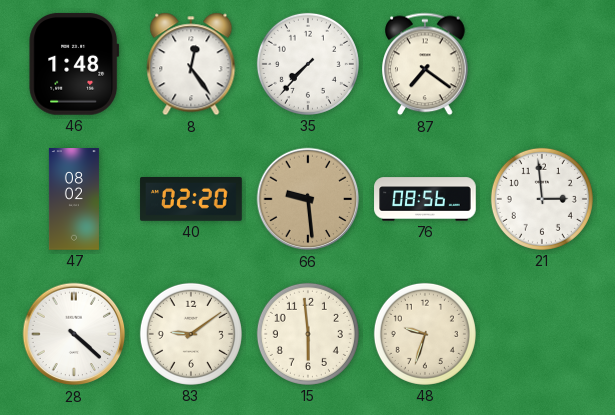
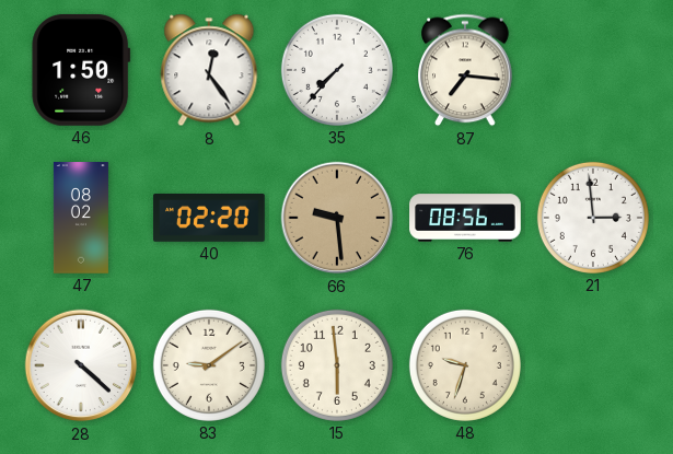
46: 1:48 -> 1:50
87: 7:21 -> 7:16
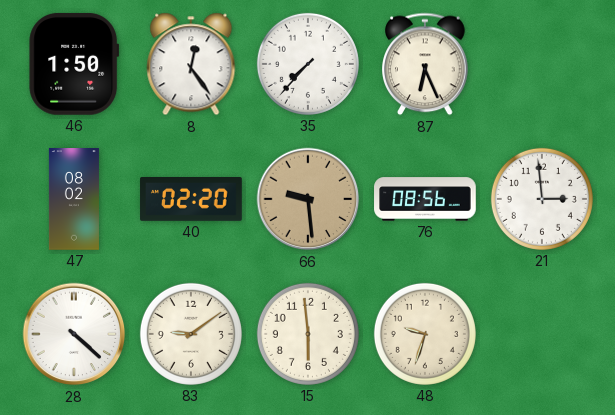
87: 7:16 -> 6:26
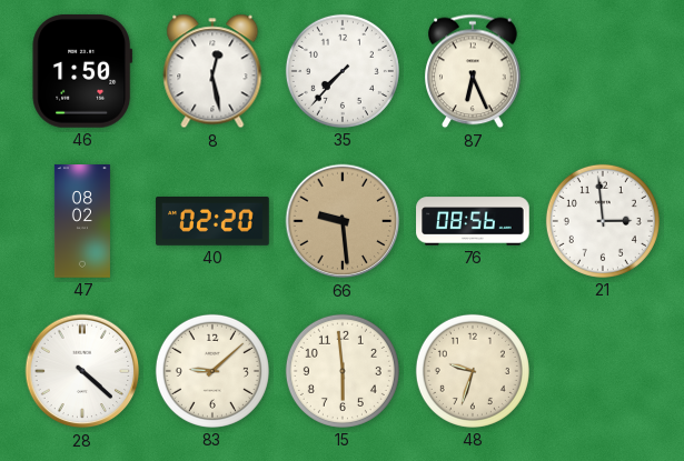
8: 12:24 -> 12:28
83: 9:09 -> 9:08
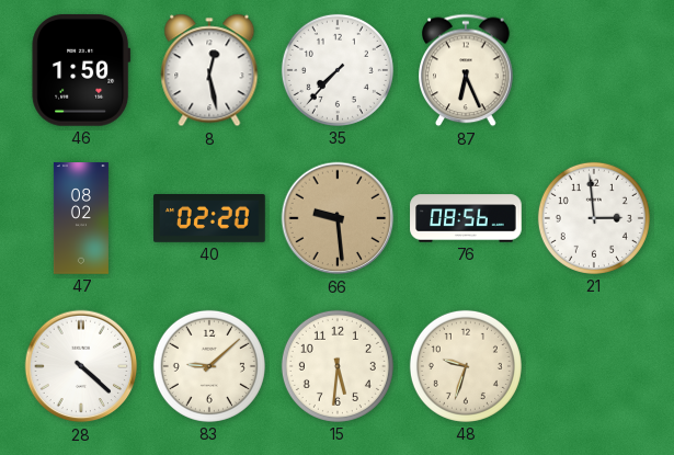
15: 5:59 -> 5:31
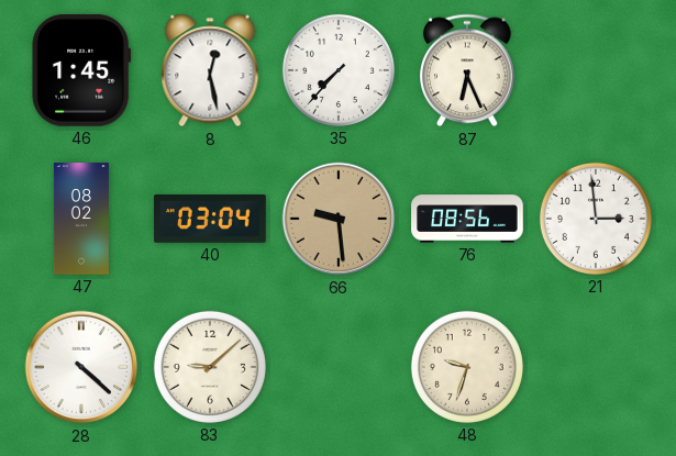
46: 1:50 -> 1:45
40: 02:20 -> 03:04
15: 5:31 -> none
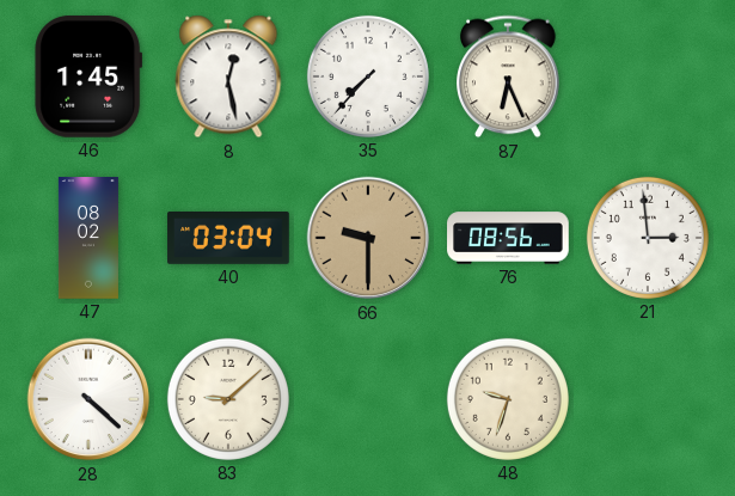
66: 9:29 -> 9:30
